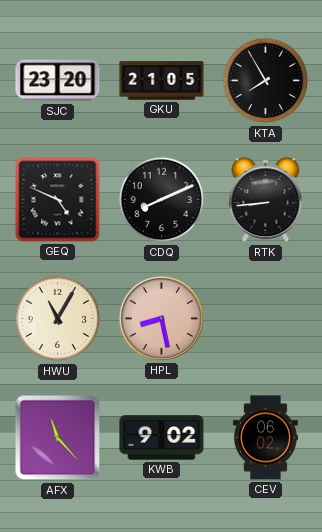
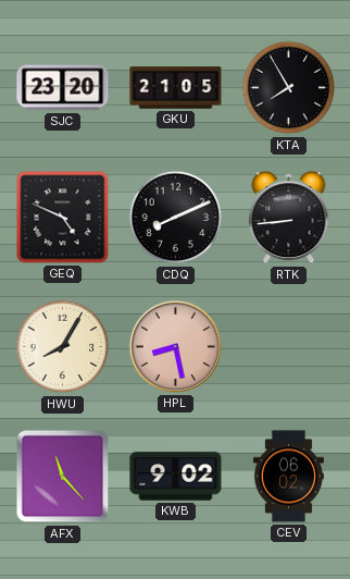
HWU: 11:05 -> 8:05
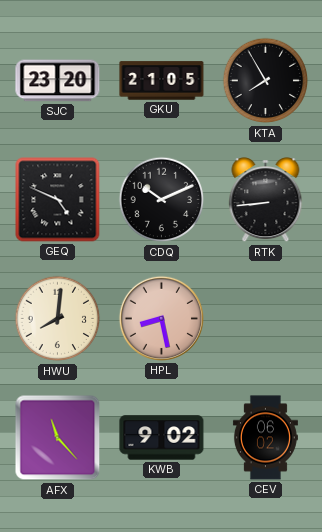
CDQ: 8:11 -> 10:11
HWU: 8:05 -> 8:01
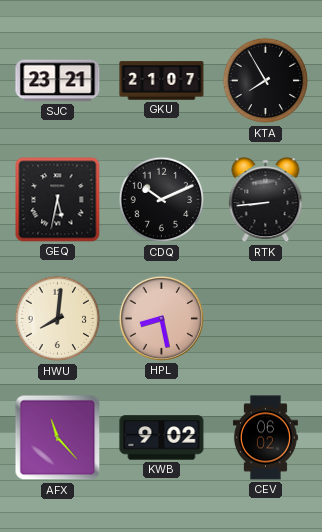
SJC: 23:20 -> 23:21
GKU: 21:05 -> 21:07
GEQ: 4:49 -> 5:32
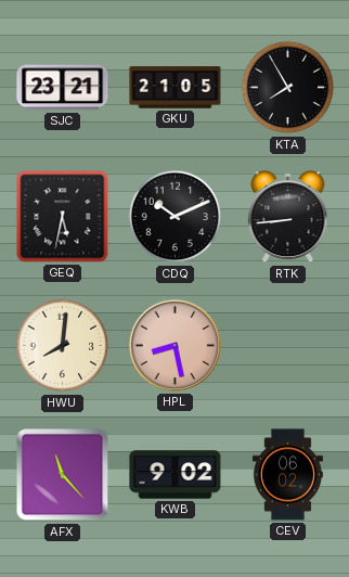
GKU: 21:07 -> 21:05
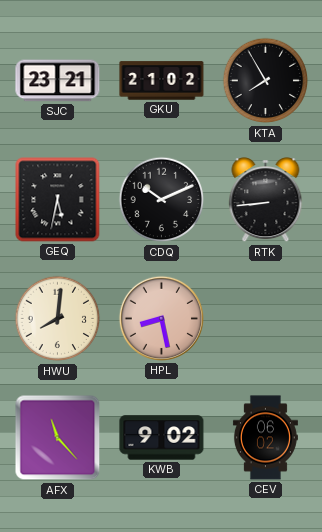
GKU: 21:05 -> 21:02
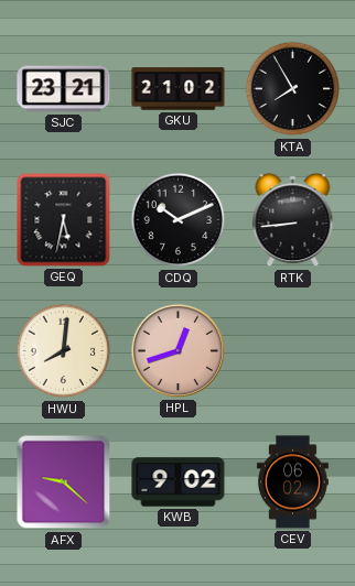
HPL: 8:28 -> 12:42
AFX: 11:23 -> 9:22
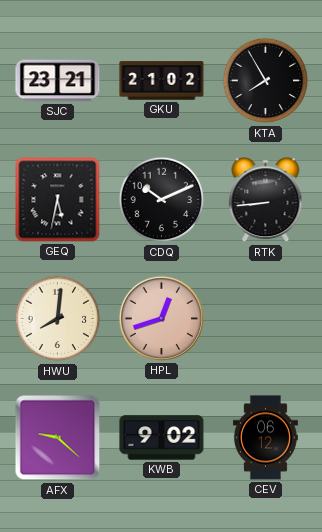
CEV: 06:02 -> 06:12
